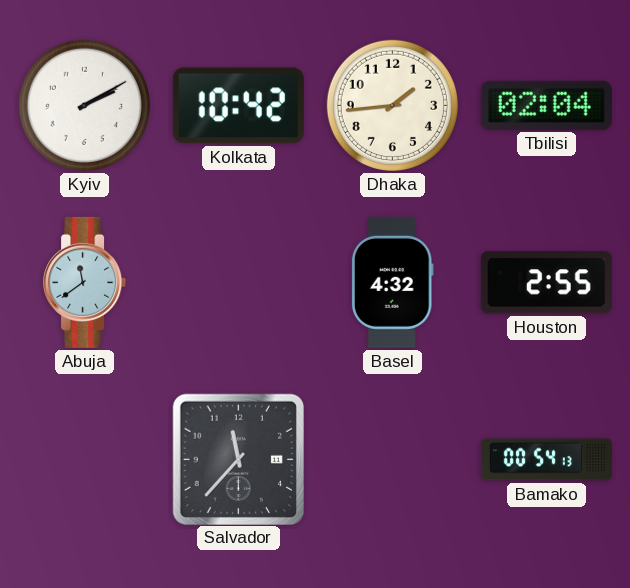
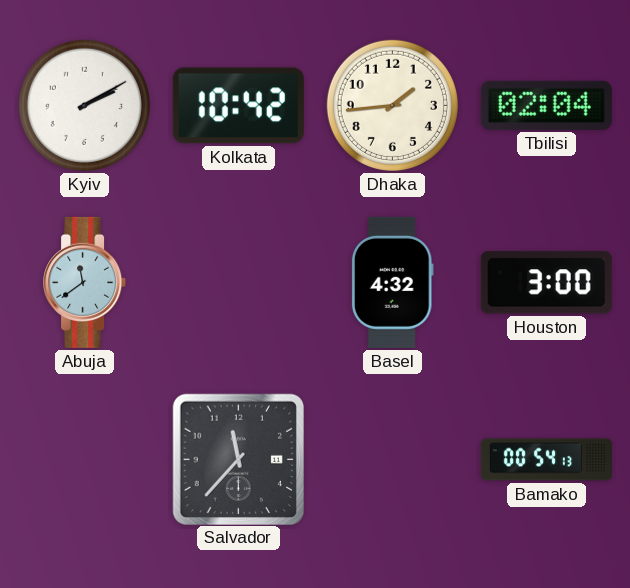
Houston: 2:55 -> 3:00
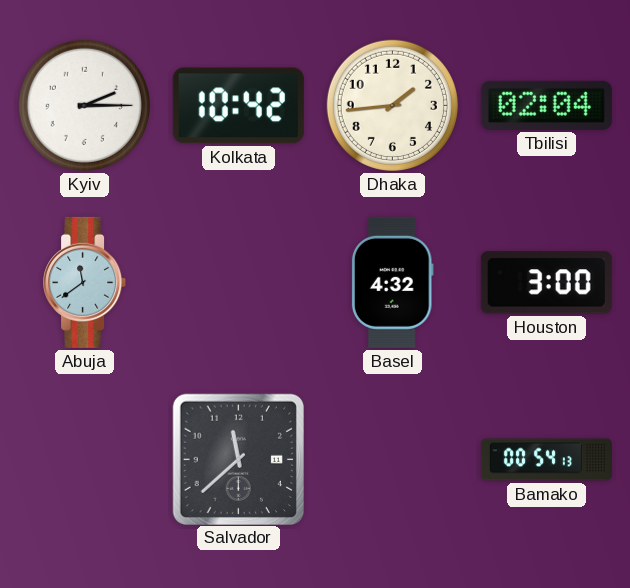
Kyiv: 2:10 -> 2:15
Salvador: 11:37 -> 11:38
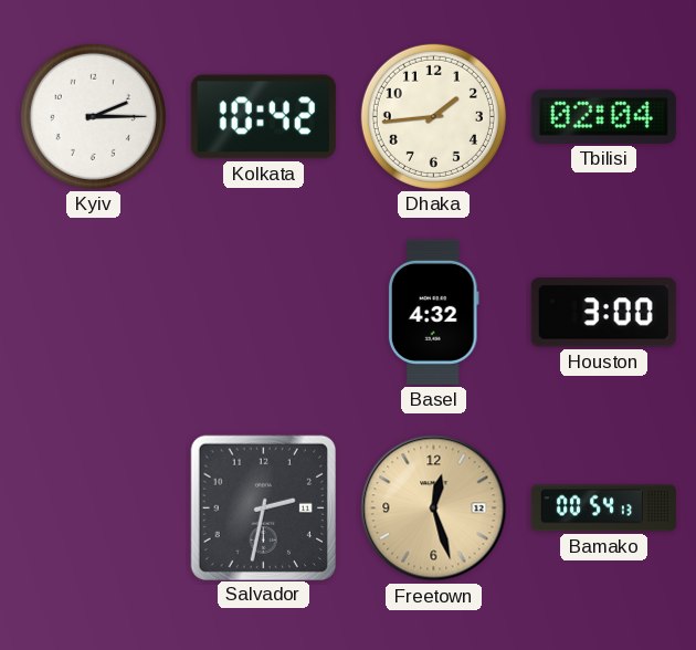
Abuja: 11:39 -> none
Salvador: 11:38 -> 2:32
Freetown: none -> 12:27
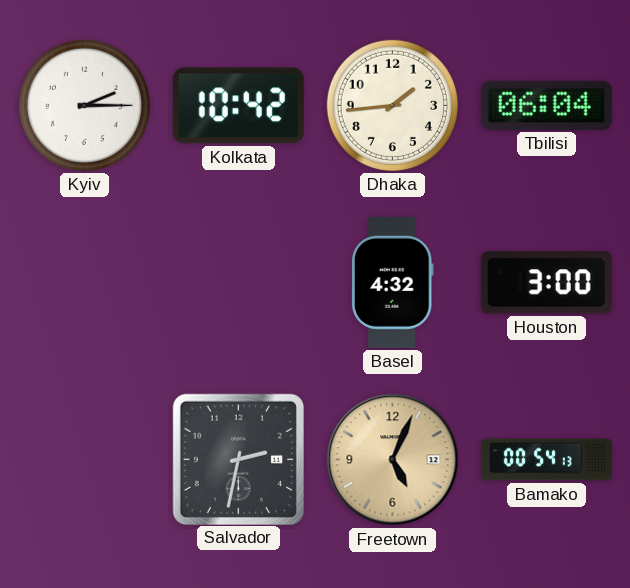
Tbilisi: 02:04 -> 06:04
Freetown: 12:27 -> 5:04
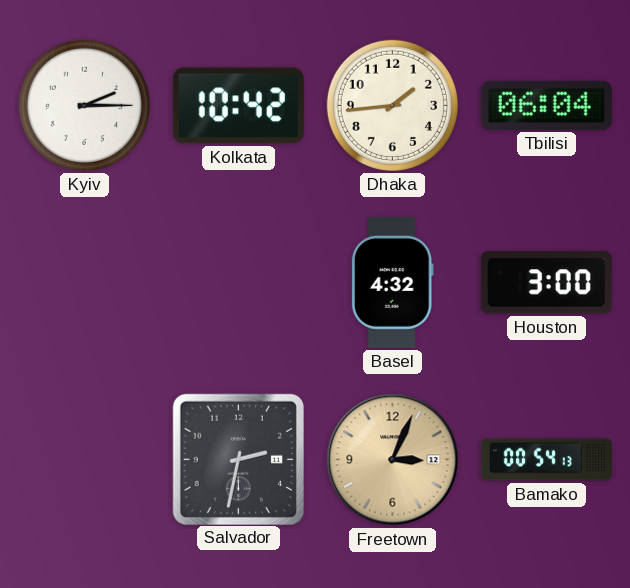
Freetown: 5:04 -> 3:04
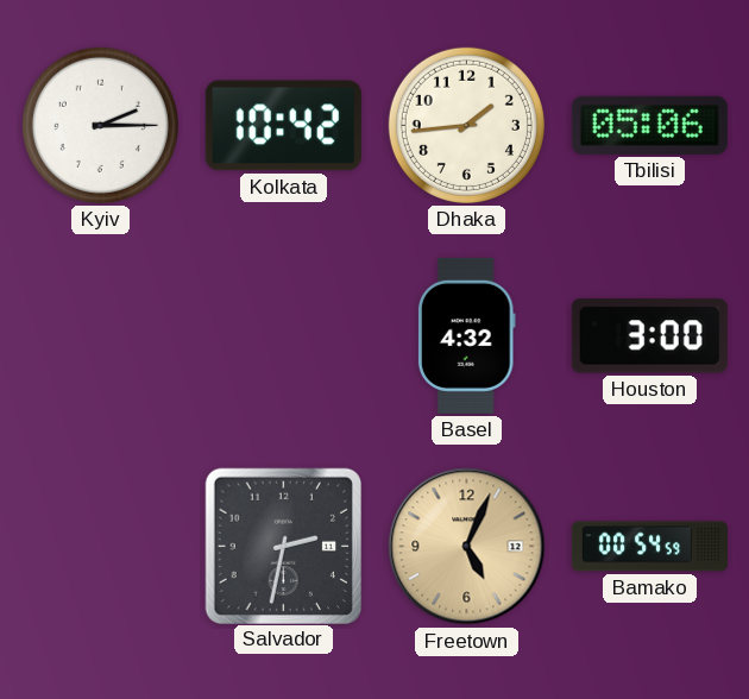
Tbilisi: 06:04 -> 05:06
Freetown: 3:04 -> 5:04
Bamako: 00:54:13 -> 00:54:59
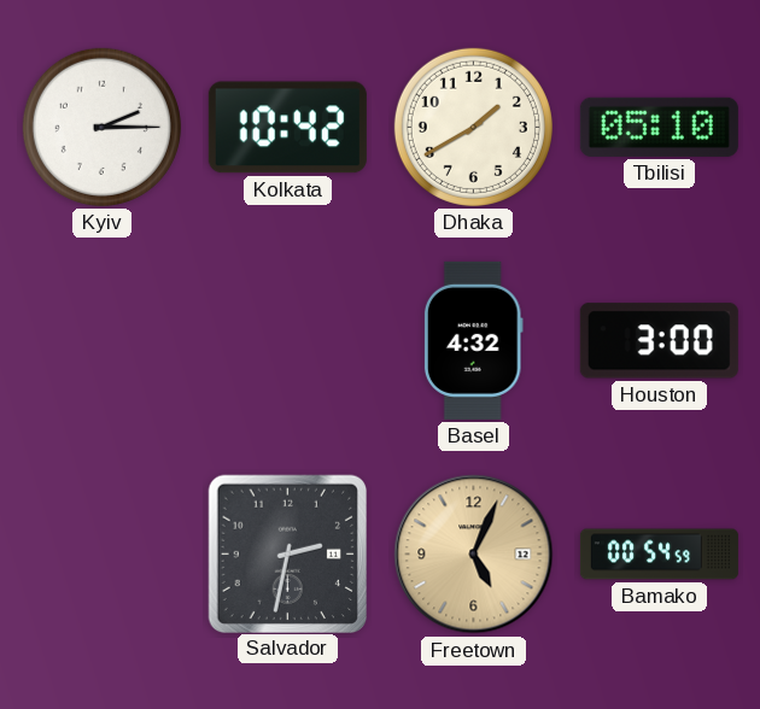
Dhaka: 1:44 -> 1:40
Tbilisi: 05:06 -> 05:10
